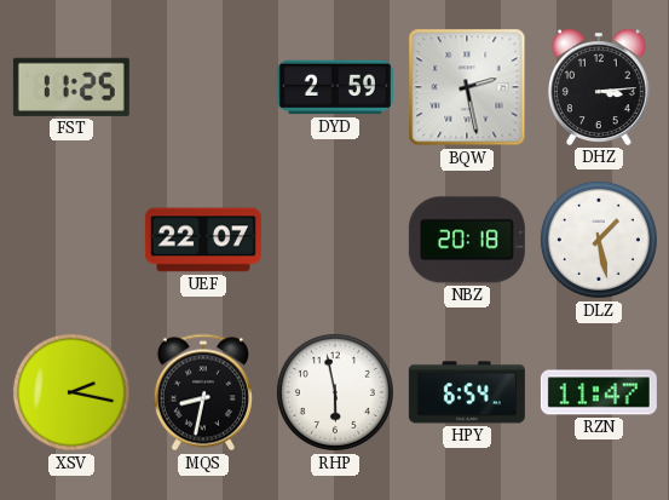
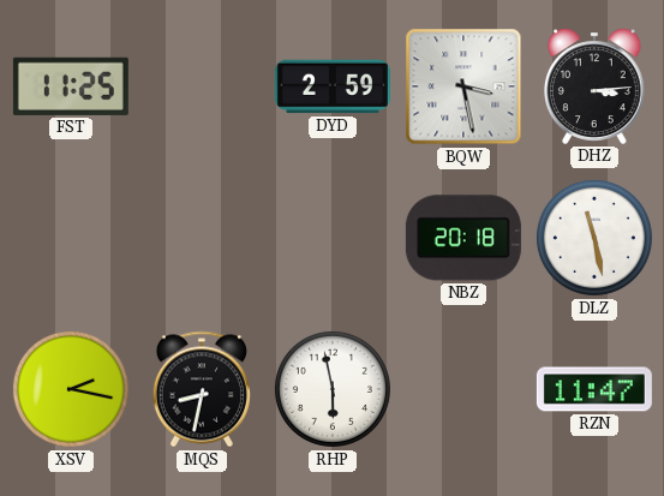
BQW: 2:28 -> 3:28
UEF: 22:07 -> none
DLZ: 1:28 -> 11:28
HPY: 6:54 -> none
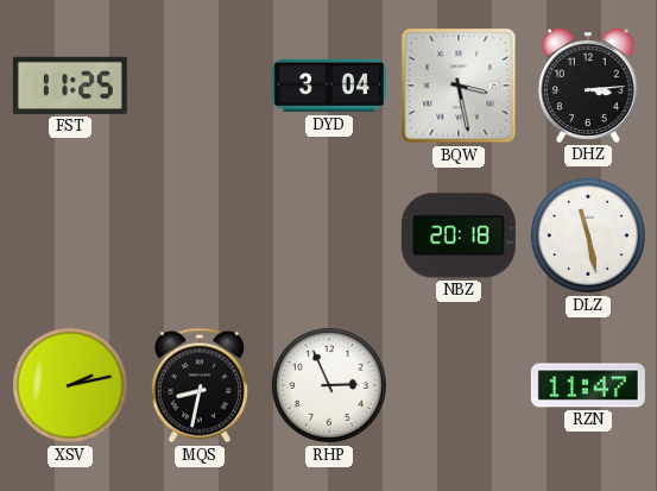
DYD: 2:59 -> 3:04
XSV: 2:17 -> 2:13
RHP: 5:58 -> 2:56
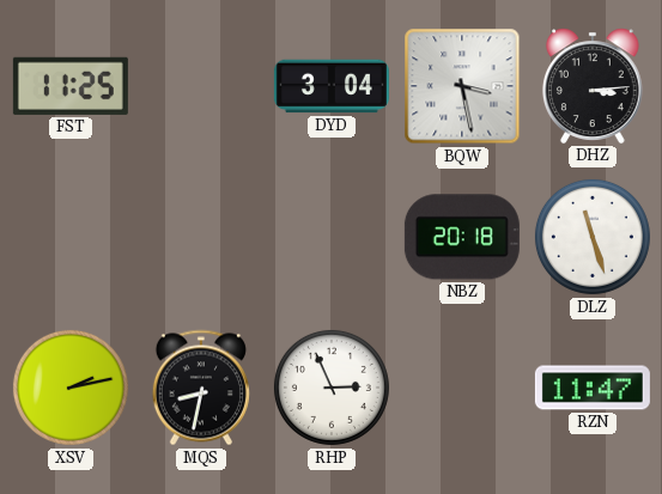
DLZ: 11:28 -> 11:27
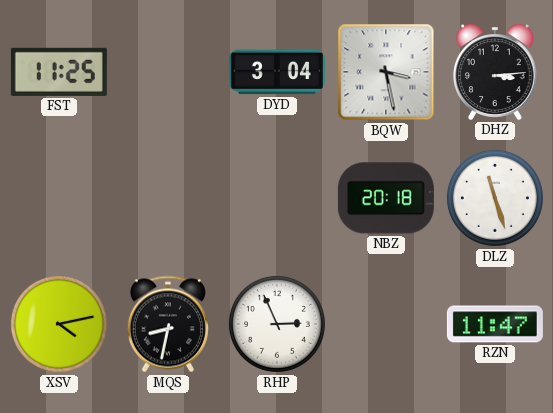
XSV: 2:13 -> 4:13
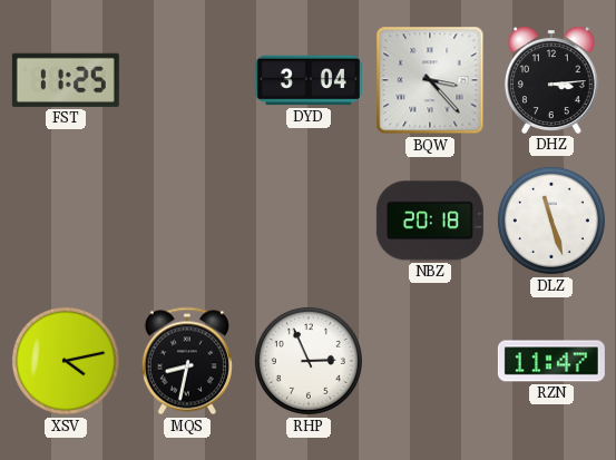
BQW: 3:28 -> 3:23
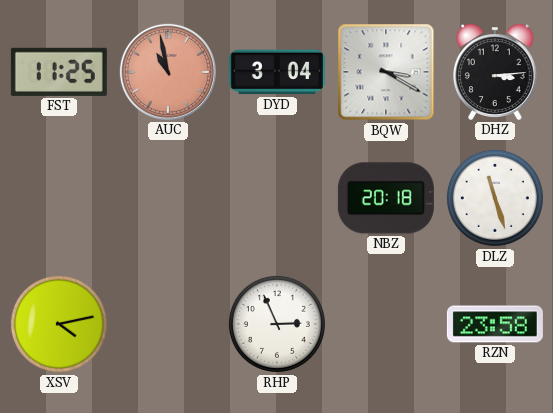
AUC: none -> 10:58
BQW: 3:23 -> 3:20
MQS: 8:32 -> none
RZN: 11:47 -> 23:58
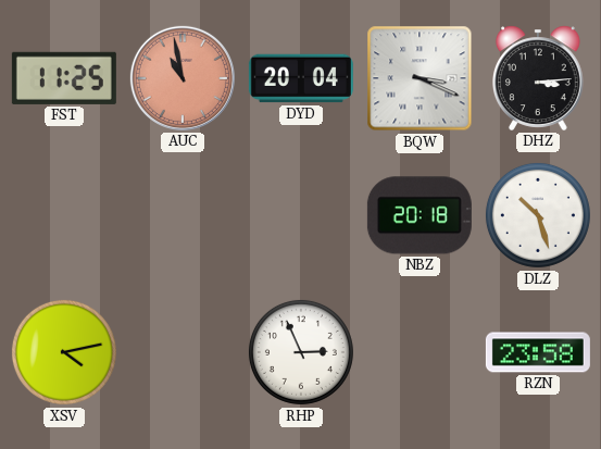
DYD: 3:04 -> 20:04
BQW: 3:20 -> 3:19
DLZ: 11:27 -> 10:27
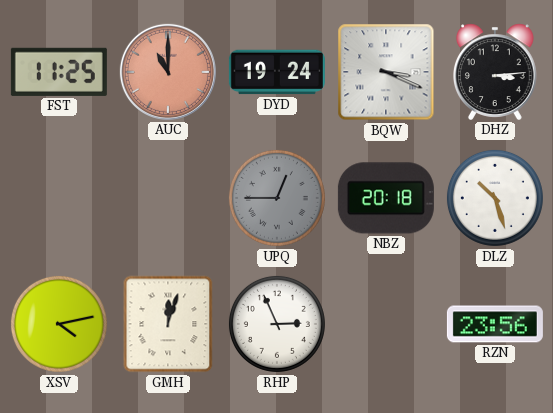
AUC: 10:58 -> 11:00
DYD: 20:04 -> 19:24
UPQ: none -> 12:45
GMH: none -> 12:03
RZN: 23:58 -> 23:56
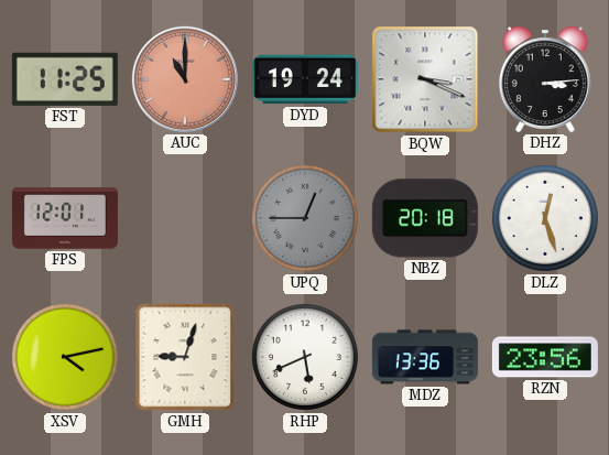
FPS: none -> 12:01
DLZ: 10:27 -> 12:27
GMH: 12:03 -> 9:03
RHP: 2:56 -> 5:41
MDZ: none -> 13:36
